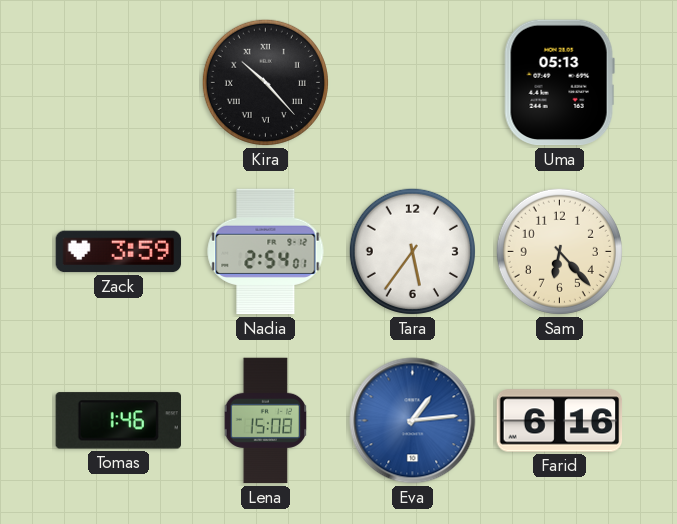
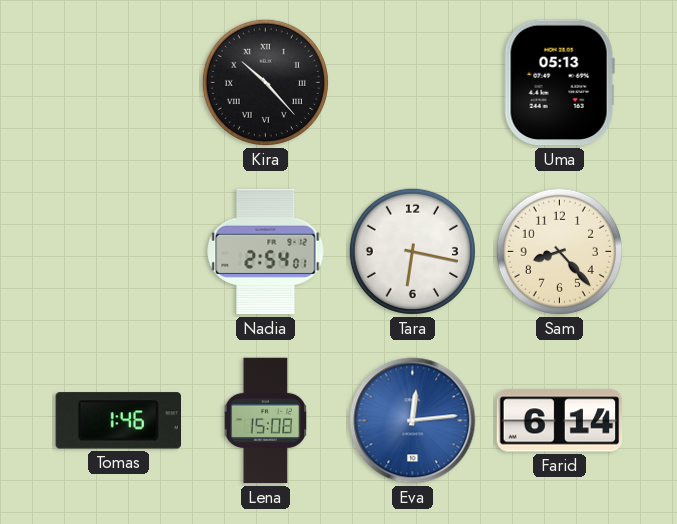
Zack: 3:59 -> none
Tara: 5:36 -> 6:17
Sam: 6:23 -> 8:23
Eva: 1:14 -> 12:14
Farid: 6:16 -> 6:14
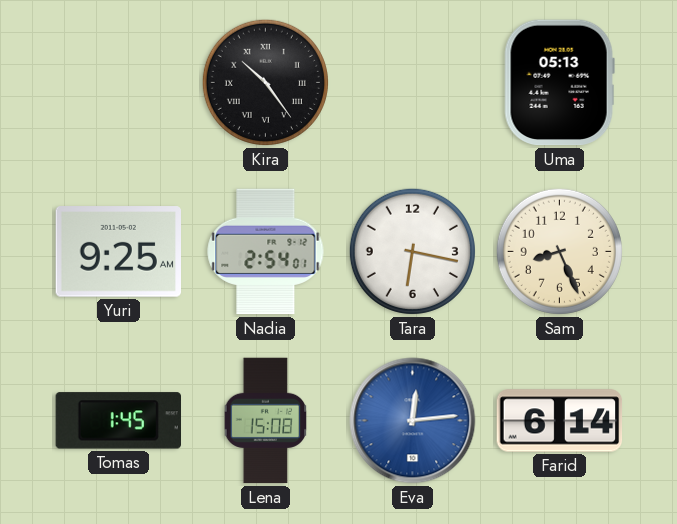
Kira: 10:23 -> 10:24
Yuri: none -> 9:25
Sam: 8:23 -> 8:26
Tomas: 1:46 -> 1:45
